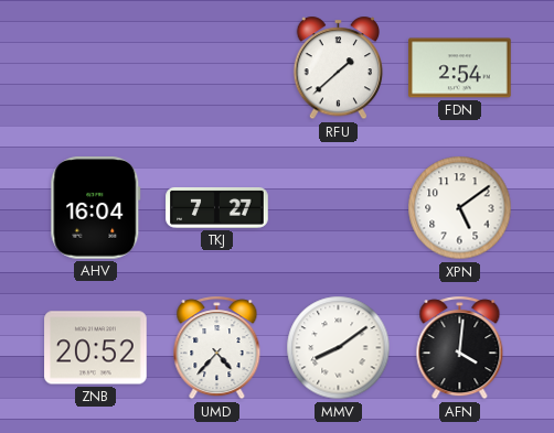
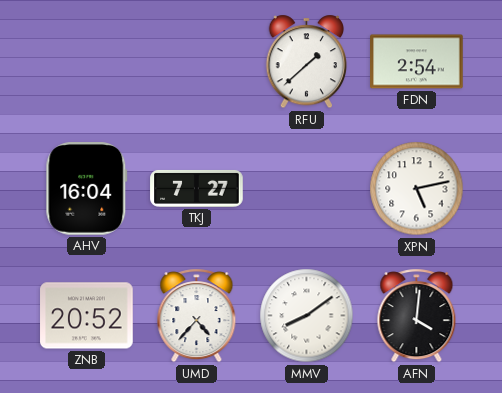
XPN: 5:09 -> 5:13
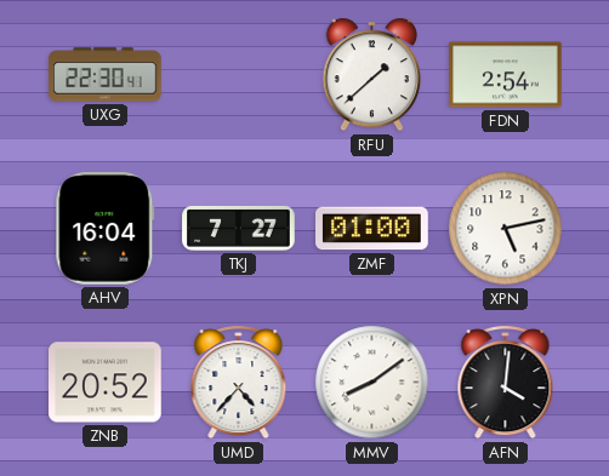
UXG: none -> 22:30
ZMF: none -> 01:00
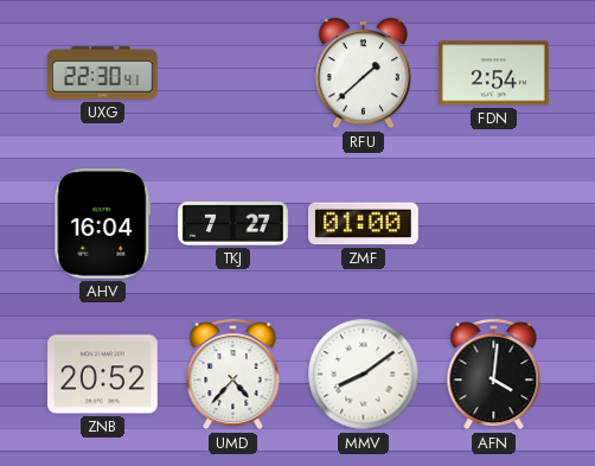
XPN: 5:13 -> none
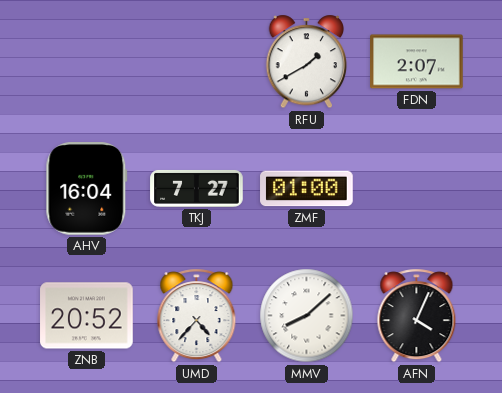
UXG: 22:30 -> none
RFU: 1:38 -> 1:40
FDN: 2:54 -> 2:07
MMV: 8:09 -> 8:08
AFN: 4:01 -> 4:04
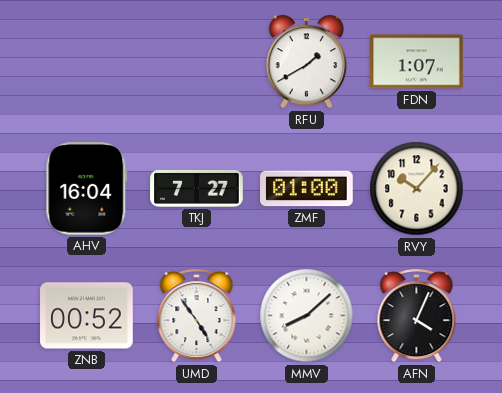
FDN: 2:07 -> 1:07
RVY: none -> 10:07
ZNB: 20:52 -> 00:52
UMD: 4:37 -> 4:54
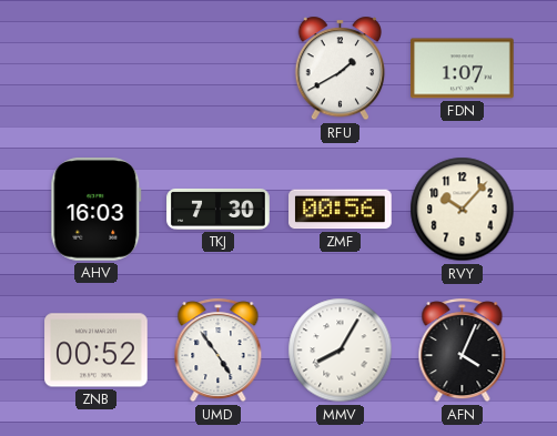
AHV: 16:04 -> 16:03
TKJ: 7:27 -> 7:30
ZMF: 01:00 -> 00:56
MMV: 8:08 -> 8:05
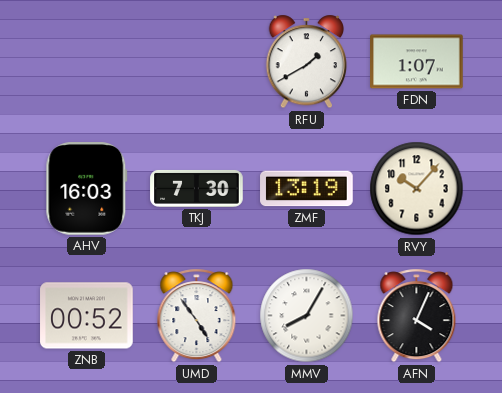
ZMF: 00:56 -> 13:19
